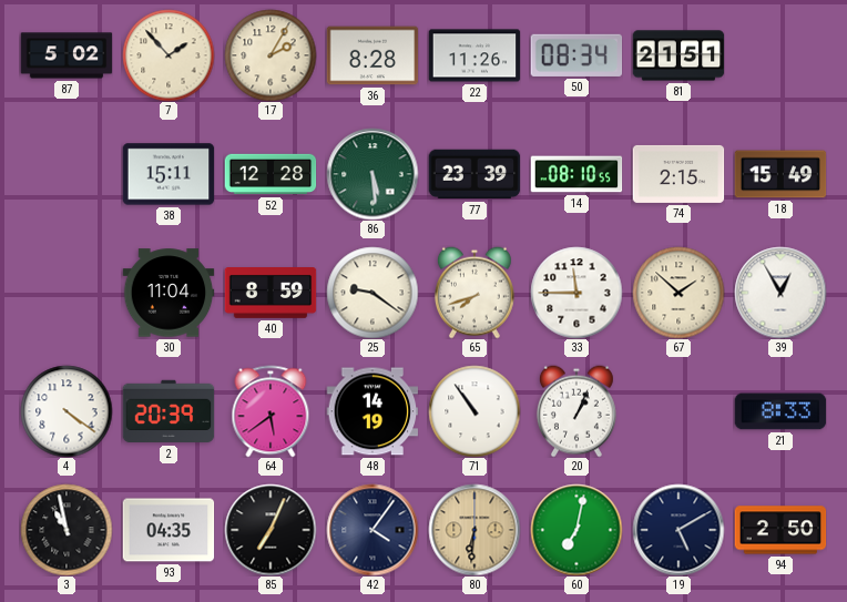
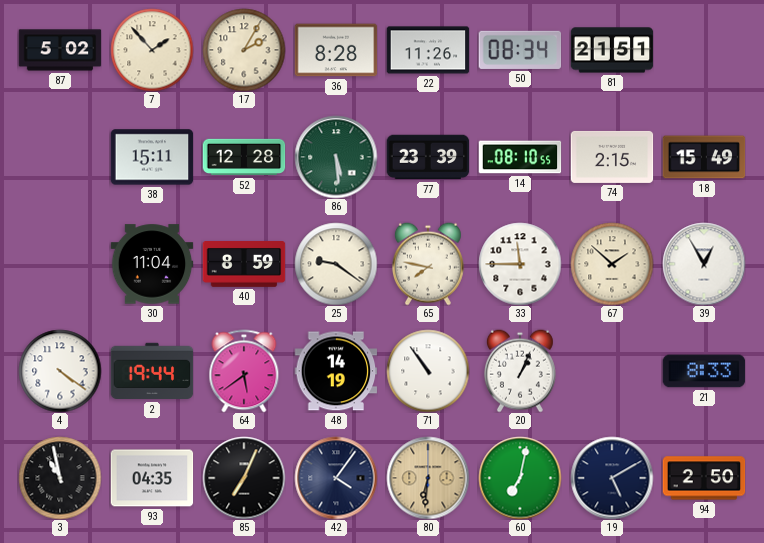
65: 7:42 -> 7:47
2: 20:39 -> 19:44
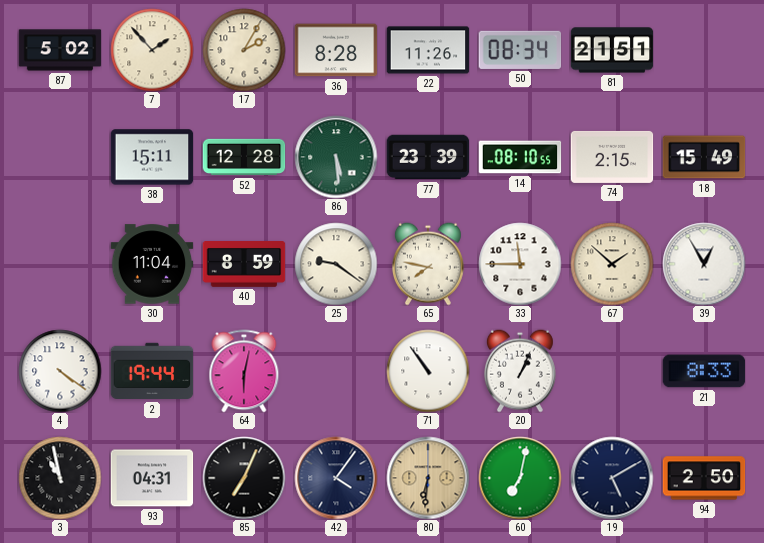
64: 5:39 -> 6:02
48: 14:19 -> none
93: 04:35 -> 04:31
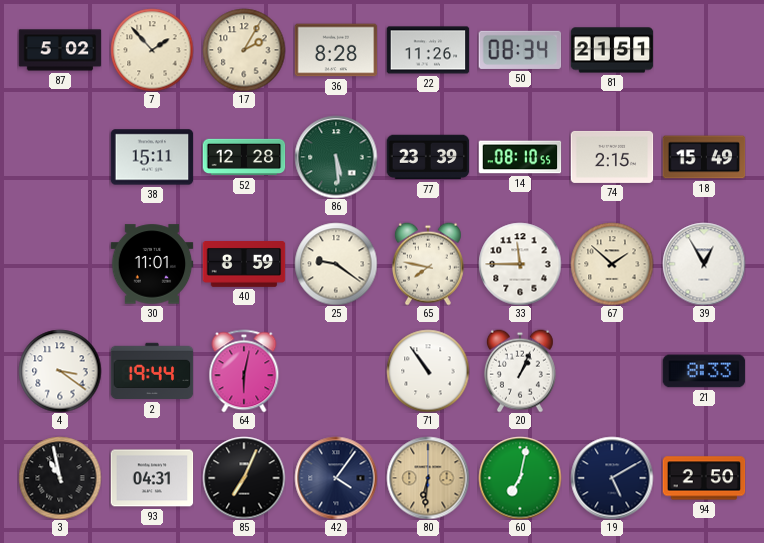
30: 11:04 -> 11:01
4: 4:21 -> 3:21
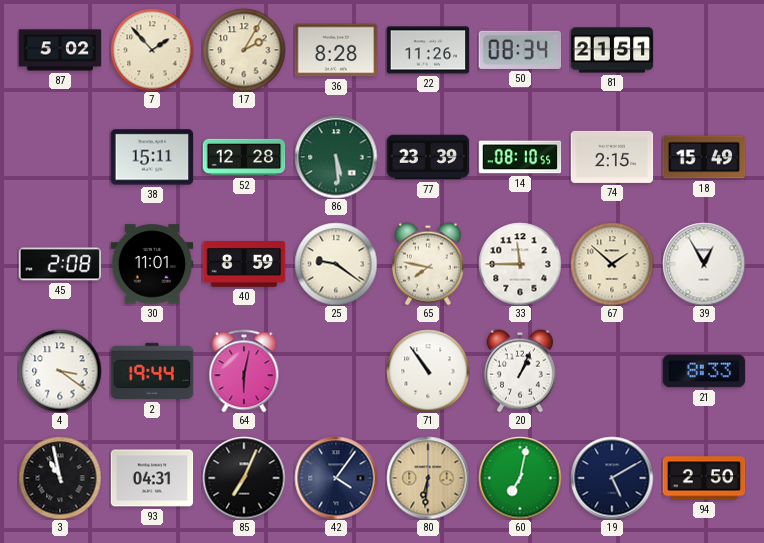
45: none -> 2:08
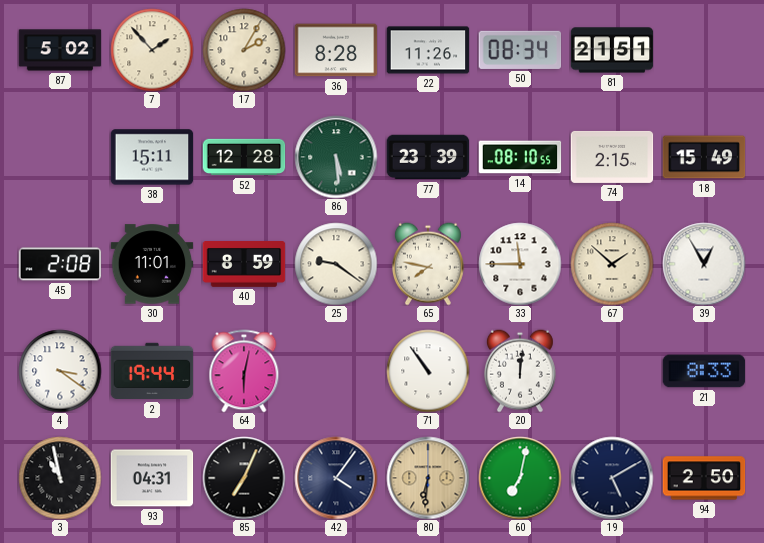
20: 1:04 -> 12:01
